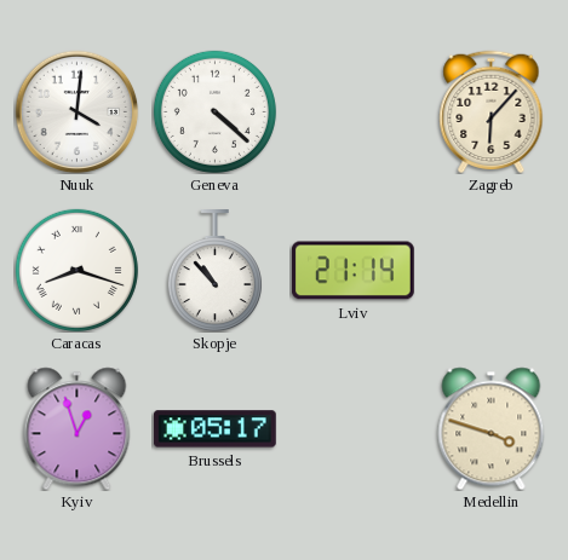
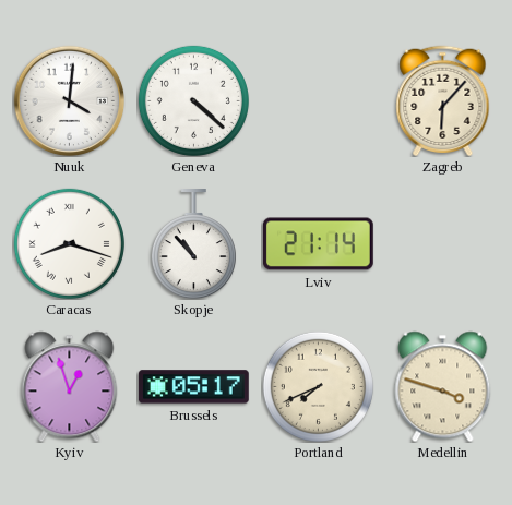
Portland: none -> 7:41
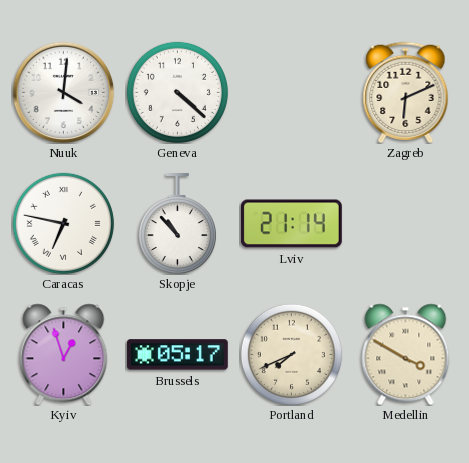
Zagreb: 6:07 -> 6:11
Caracas: 8:18 -> 6:47
Medellin: 3:48 -> 3:50
